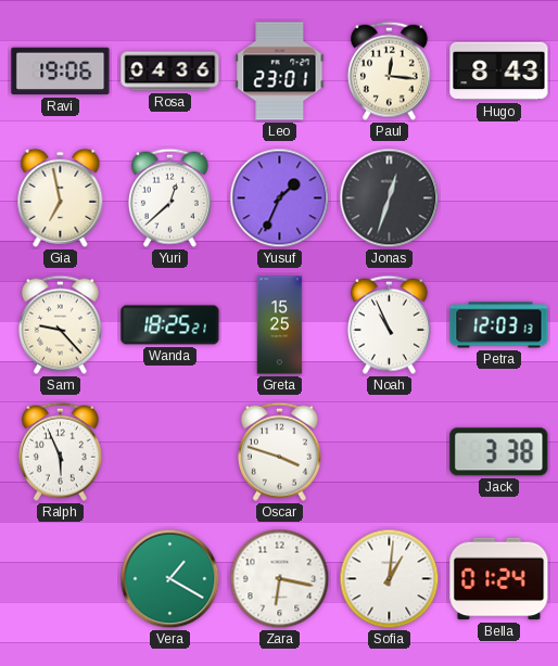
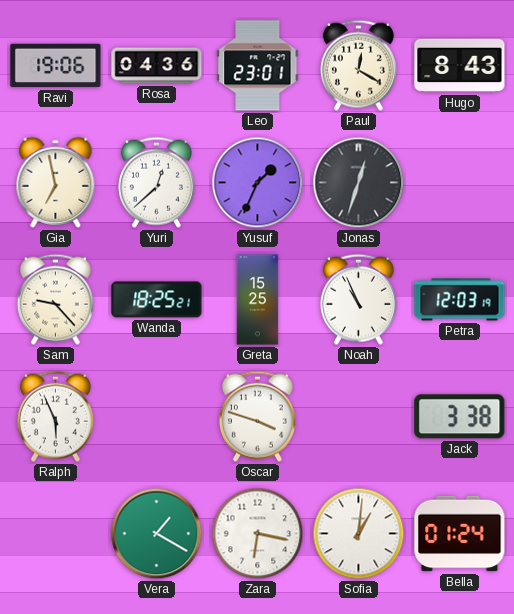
Paul: 12:16 -> 12:20
Petra: 12:03:13 -> 12:03:19
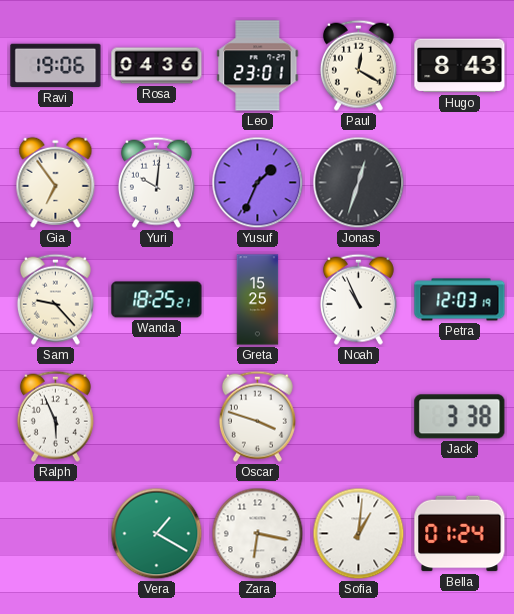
Gia: 6:58 -> 6:54
Yuri: 12:38 -> 10:01
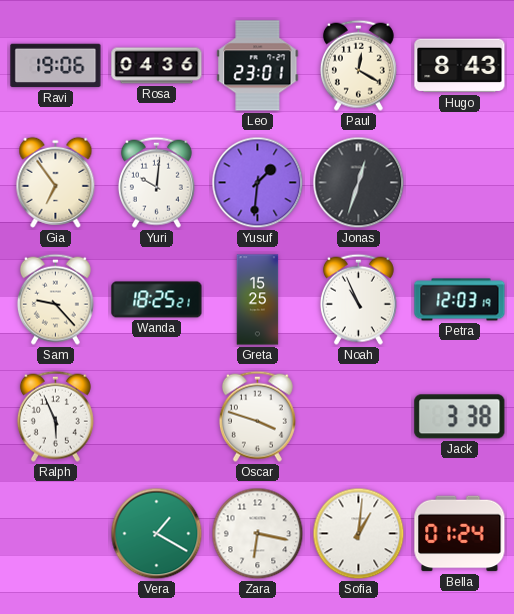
Yusuf: 1:34 -> 1:31
